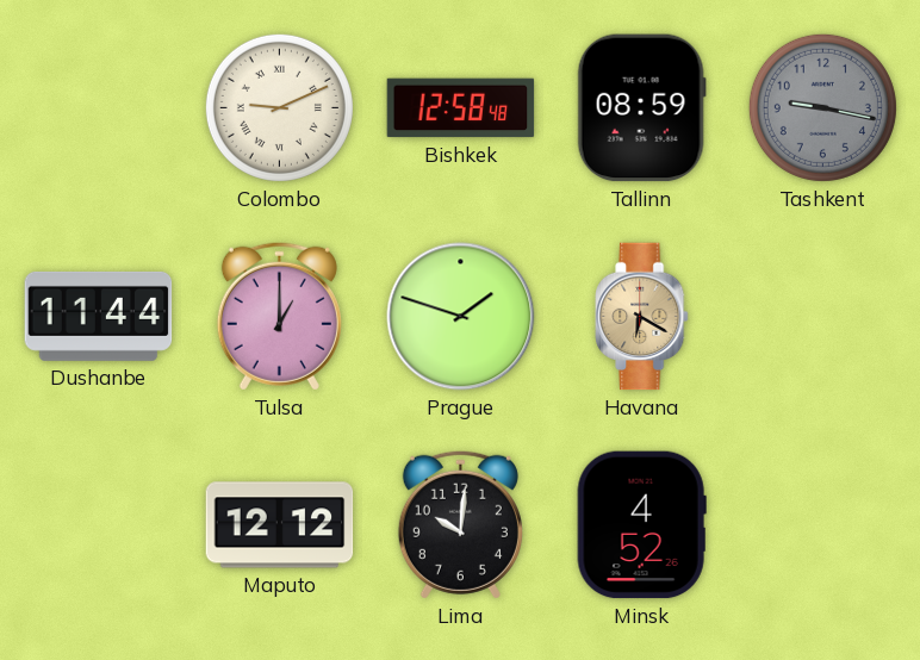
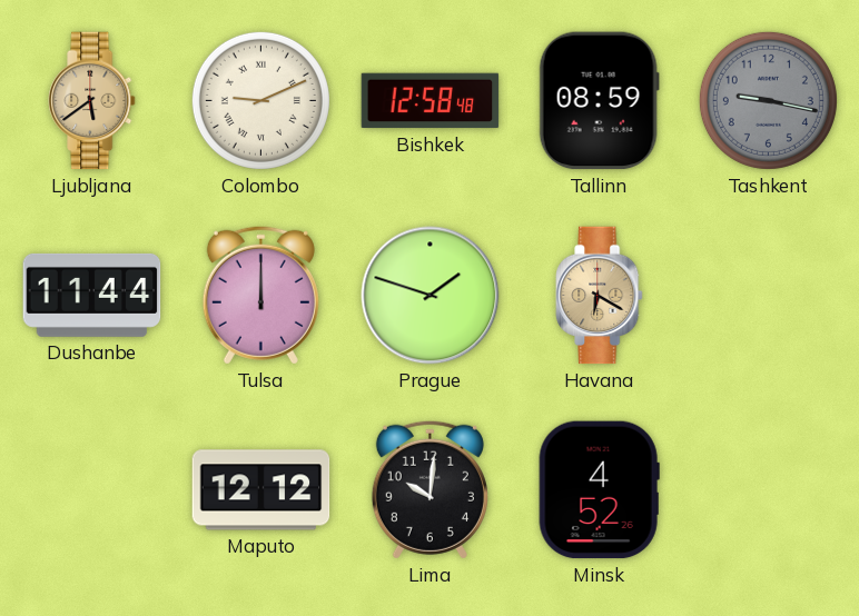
Ljubljana: none -> 5:39
Tulsa: 1:00 -> 12:00
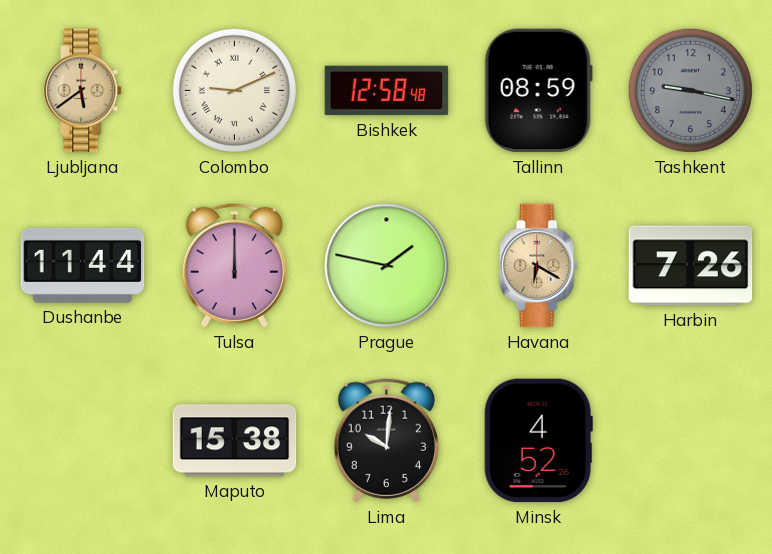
Prague: 1:48 -> 1:47
Harbin: none -> 7:26
Maputo: 12:12 -> 15:38
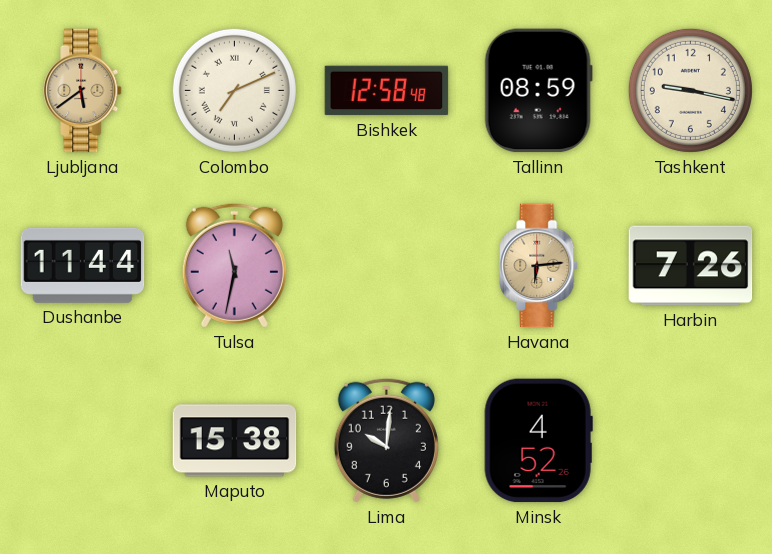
Colombo: 9:11 -> 7:11
Tashkent dial: grey -> cream
Tulsa: 12:00 -> 11:32
Prague: 1:47 -> none
Havana: 6:20 -> 6:14
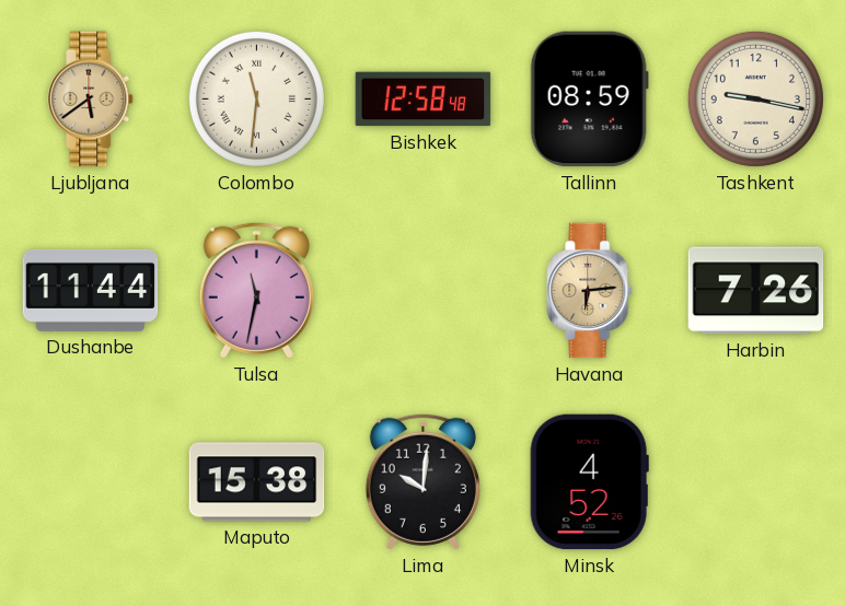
Colombo: 7:11 -> 11:31
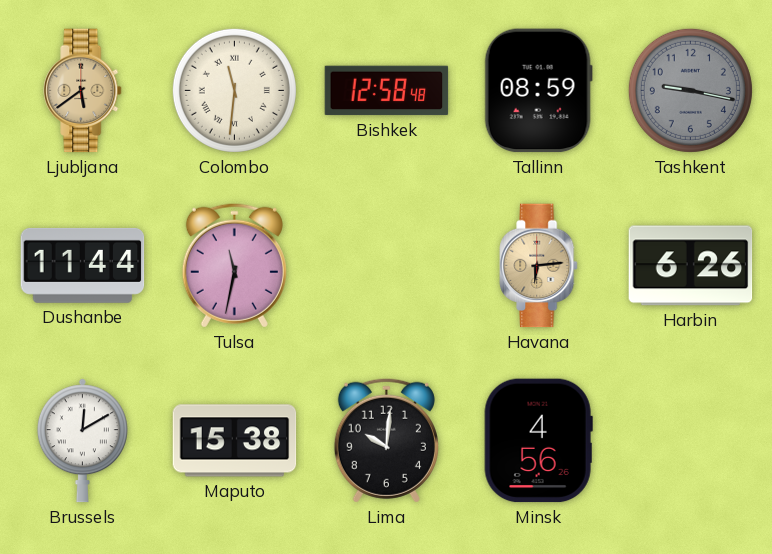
Tashkent dial: cream -> grey
Harbin: 7:26 -> 6:26
Brussels: none -> 12:10
Minsk: 4:52 -> 4:56
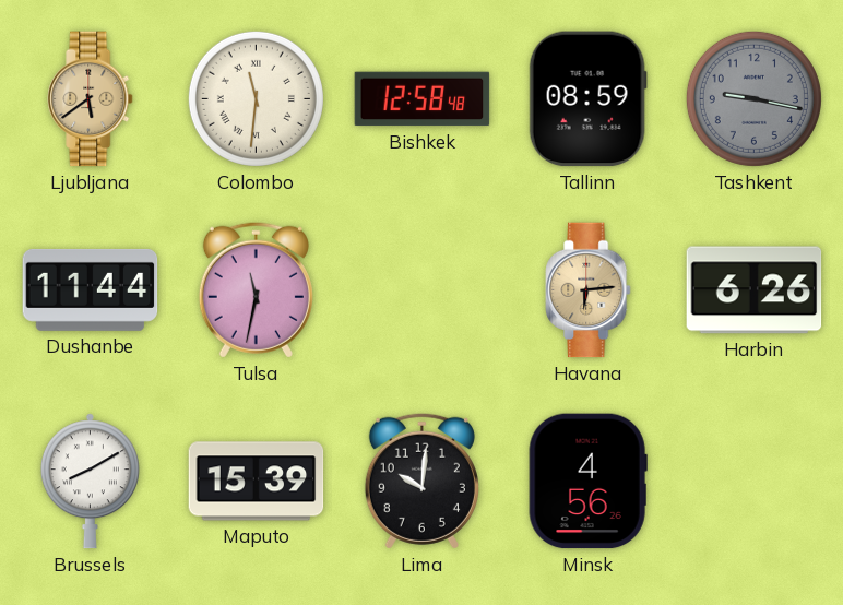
Brussels: 12:10 -> 8:10
Maputo: 15:38 -> 15:39
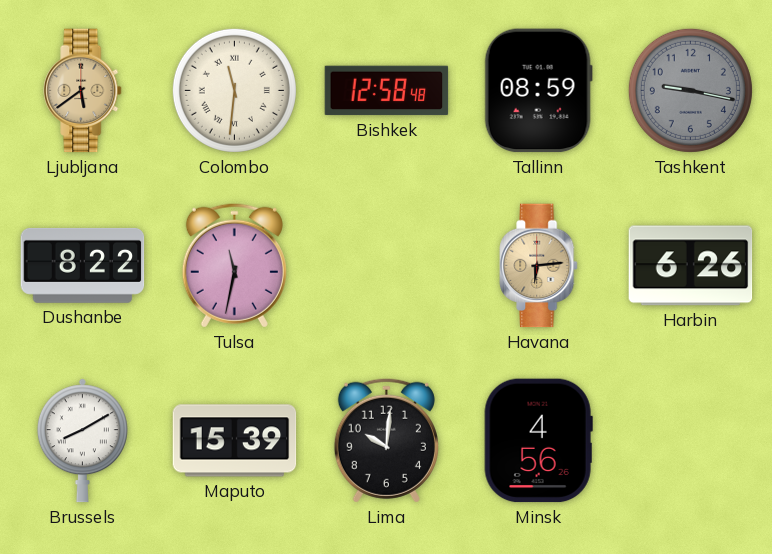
Dushanbe: 11:44 -> 8:22
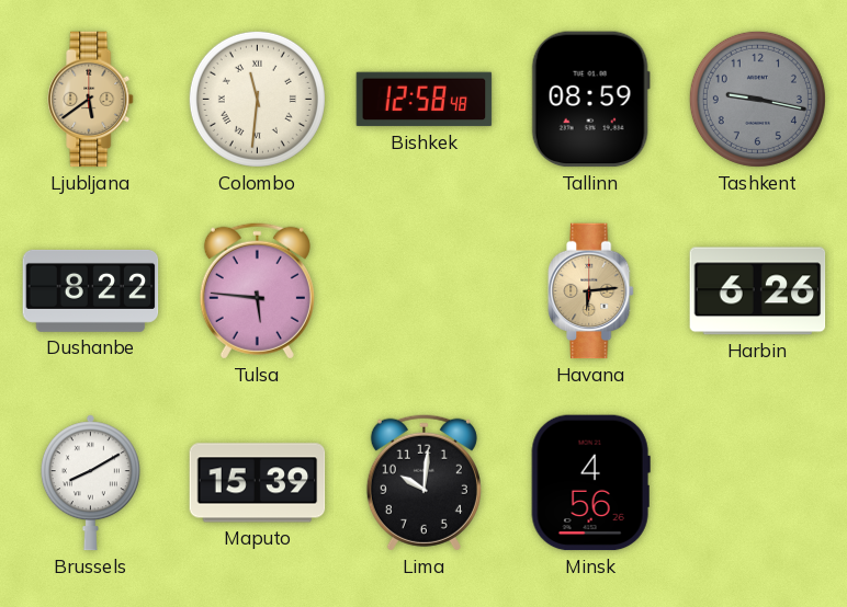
Tulsa: 11:32 -> 5:46
